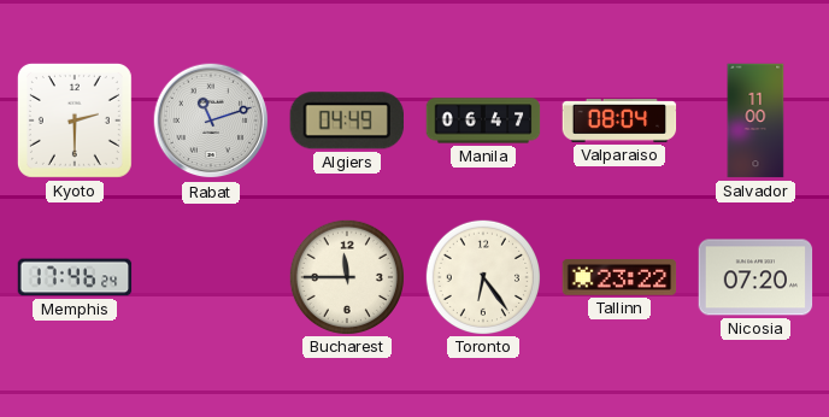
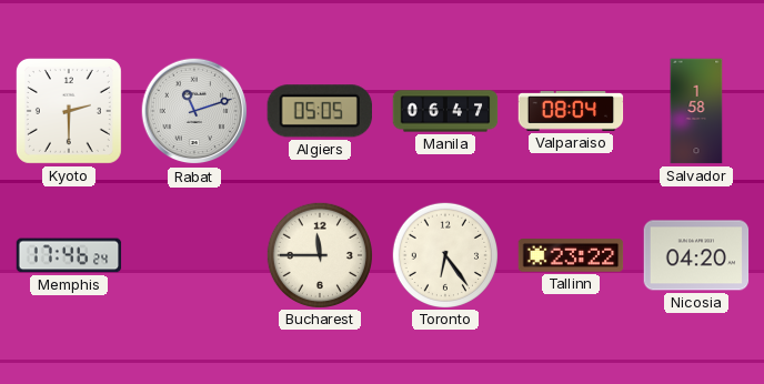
Algiers: 04:49 -> 05:05
Salvador: 11:00 -> 1:58
Nicosia: 07:20 -> 04:20
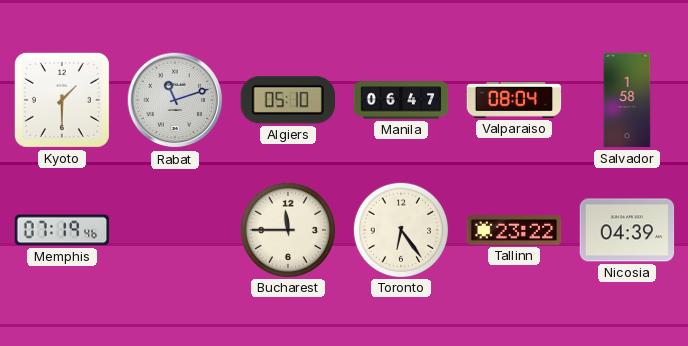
Kyoto: 2:30 -> 1:30
Algiers: 05:05 -> 05:10
Memphis: 17:46 -> 07:19
Nicosia: 04:20 -> 04:39
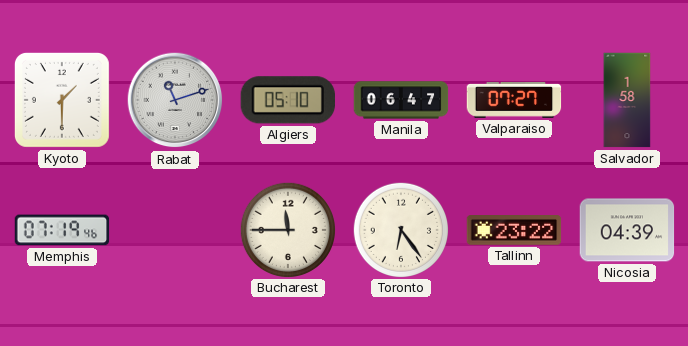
Valparaiso: 08:04 -> 07:27
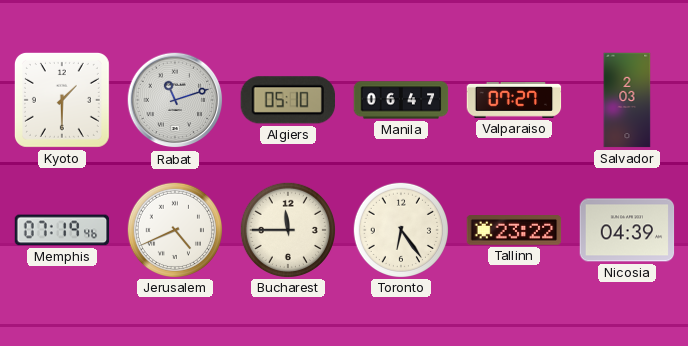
Salvador: 1:58 -> 2:03
Jerusalem: none -> 4:41
